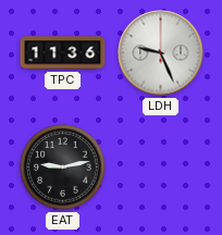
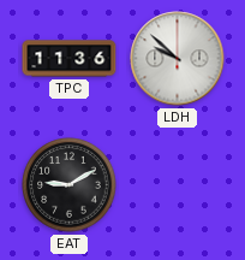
LDH: 9:26 -> 9:52
EAT: 9:13 -> 9:10
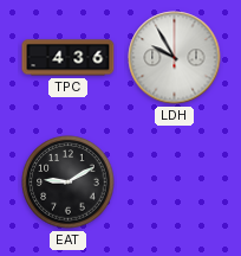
TPC: 11:36 -> 4:36
LDH: 9:52 -> 9:55
